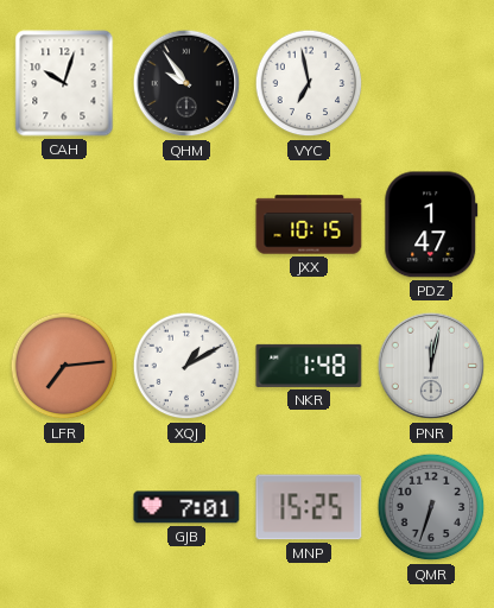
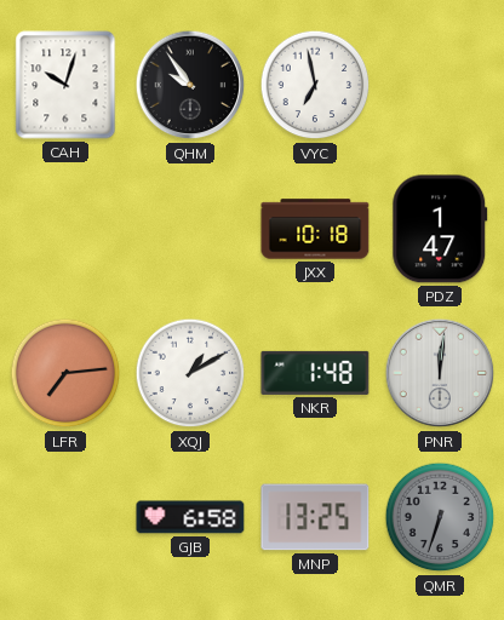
JXX: 10:15 -> 10:18
PNR: 12:02 -> 12:01
GJB: 7:01 -> 6:58
MNP: 15:25 -> 13:25
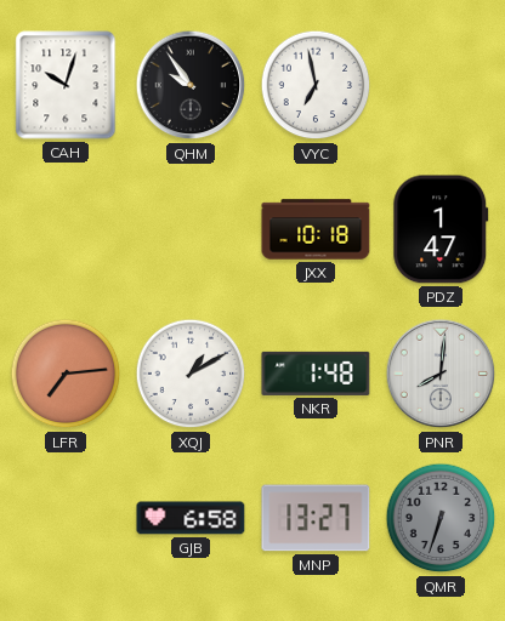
PNR: 12:01 -> 8:01
MNP: 13:25 -> 13:27
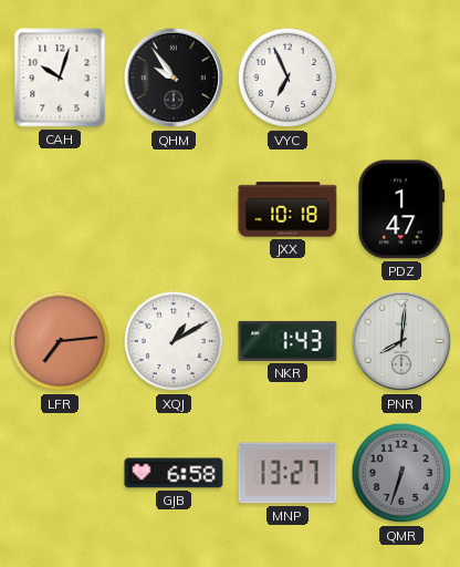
VYC: 6:58 -> 6:56
NKR: 1:48 -> 1:43
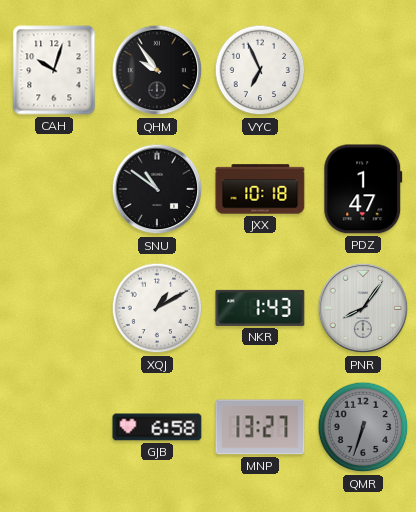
SNU: none -> 10:51
LFR: 7:14 -> none
PNR: 8:01 -> 8:06
